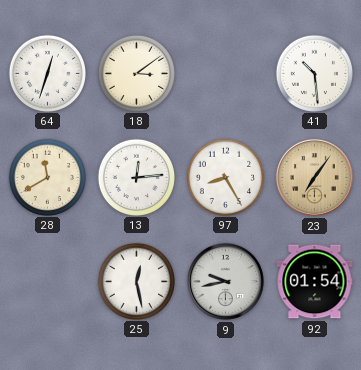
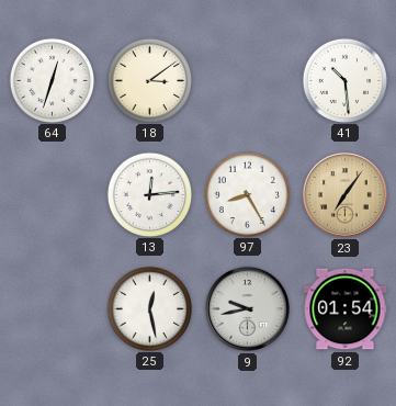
28: 11:40 -> none
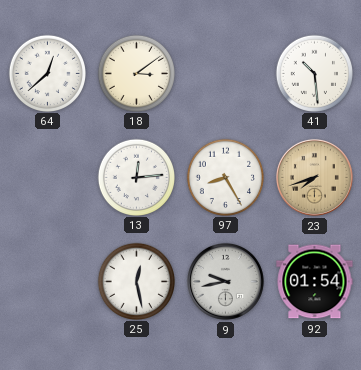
64: 12:33 -> 12:38
23: 7:06 -> 7:42
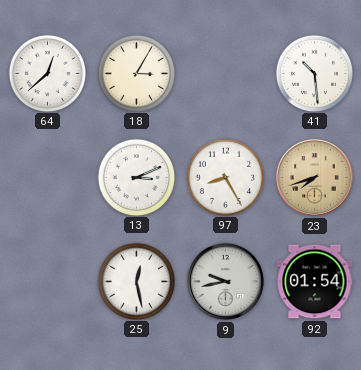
18: 3:09 -> 3:05
13: 12:14 -> 3:11
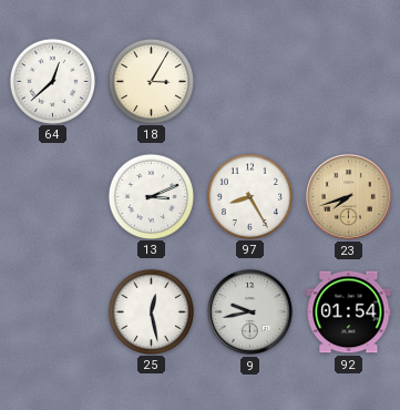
41: 10:29 -> none
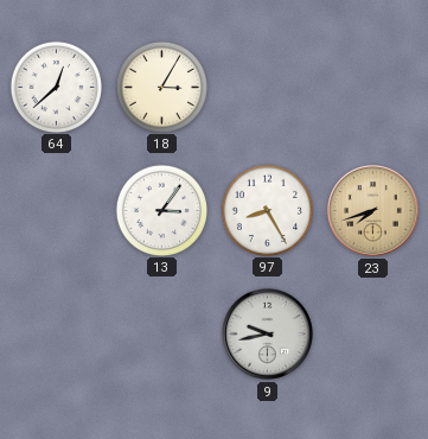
13: 3:11 -> 3:06
25: 12:28 -> none
92: 01:54 -> none
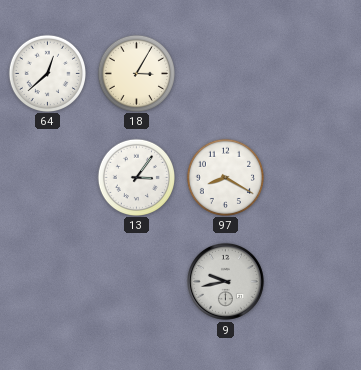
97: 8:25 -> 8:20
23: 7:42 -> none
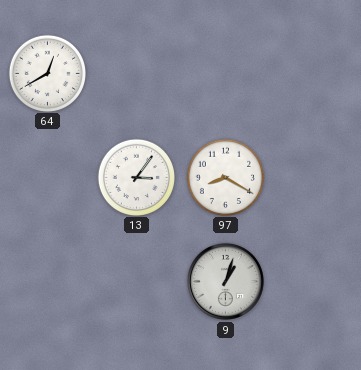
64: 12:38 -> 12:40
18: 3:05 -> none
9: 9:43 -> 1:03
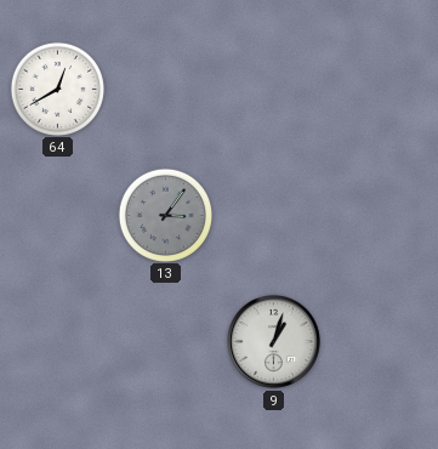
13 dial: white -> grey
97: 8:20 -> none
